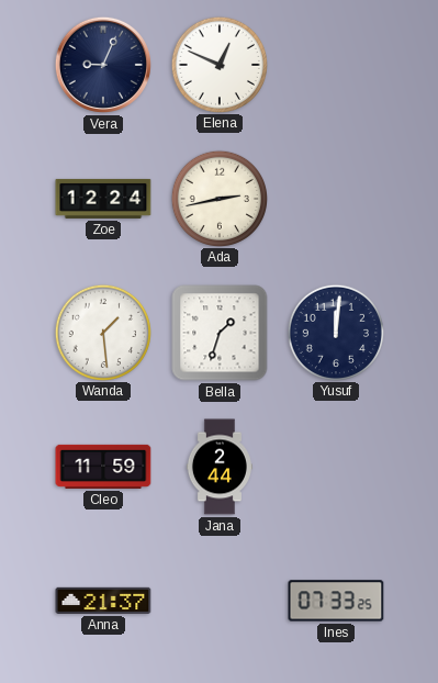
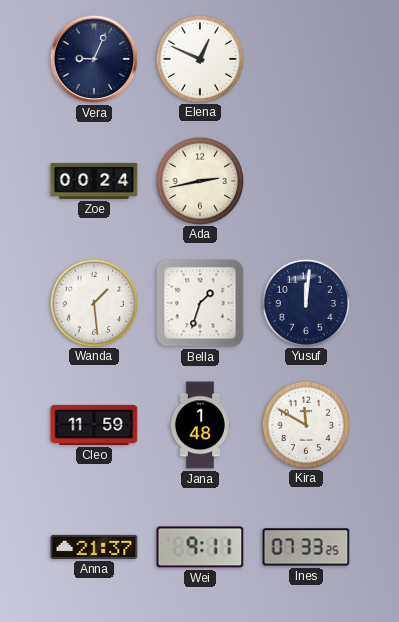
Zoe: 12:24 -> 00:24
Jana: 2:44 -> 1:48
Kira: none -> 11:50
Wei: none -> 9:11
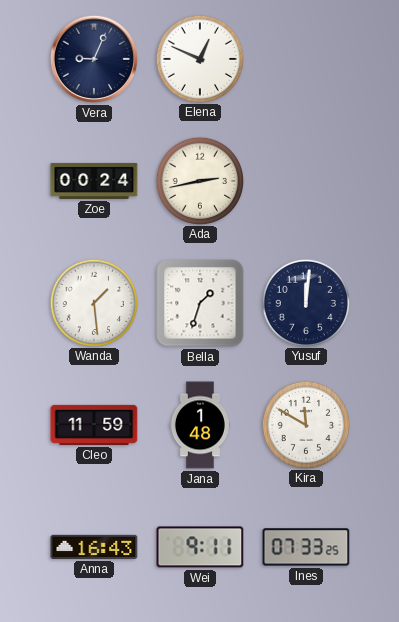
Anna: 21:37 -> 16:43
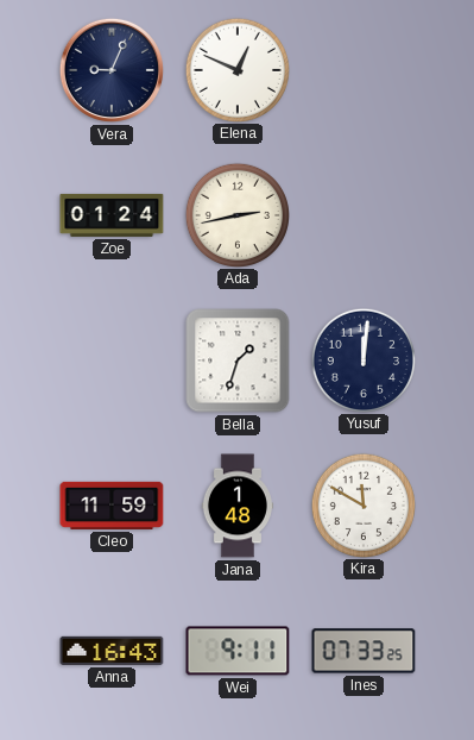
Zoe: 00:24 -> 01:24
Wanda: 1:29 -> none
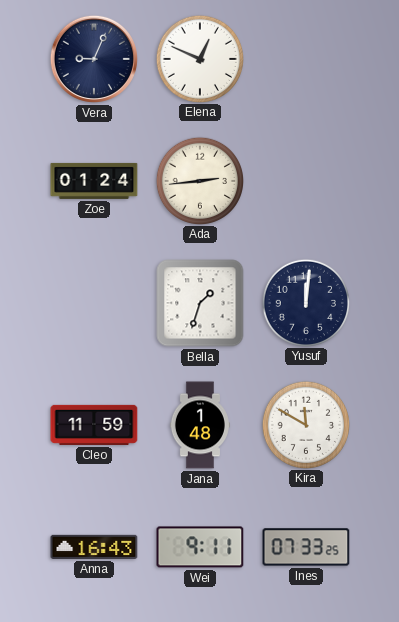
Ada: 2:43 -> 2:44
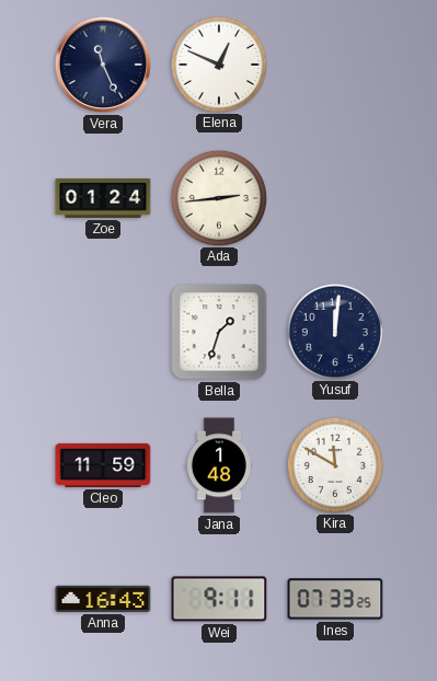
Vera: 9:04 -> 11:26
